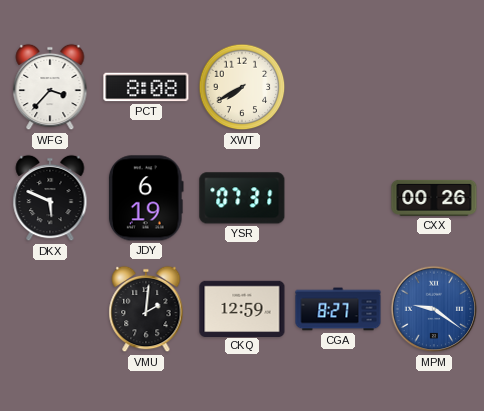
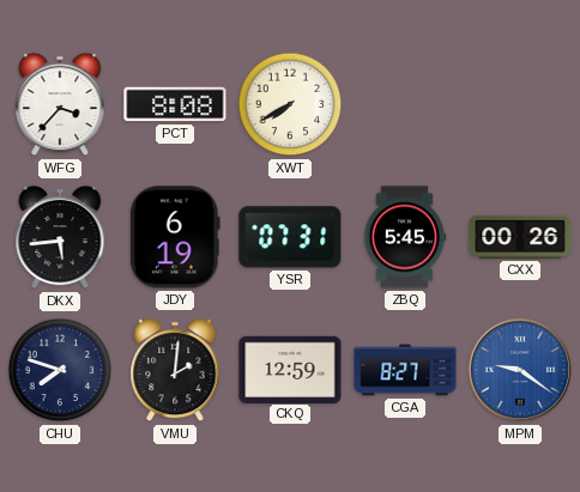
DKX: 5:49 -> 5:44
ZBQ: none -> 5:45
CHU: none -> 7:48
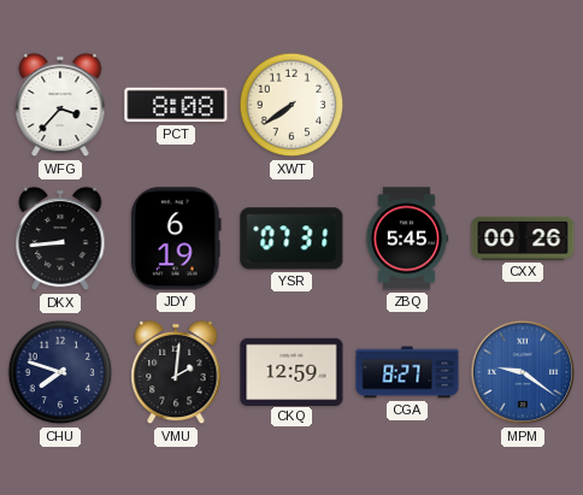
XWT: 7:40 -> 7:39
DKX: 5:44 -> 8:44
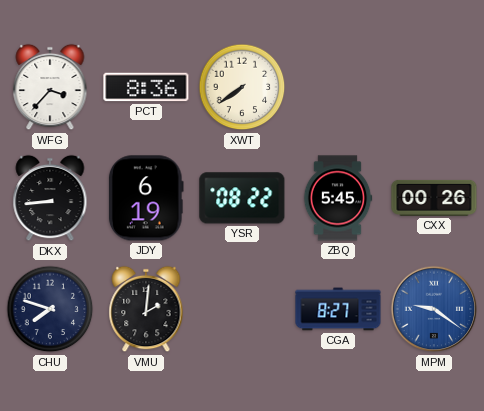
PCT: 8:08 -> 8:36
YSR: 07:31 -> 08:22
CKQ: 12:59 -> none
